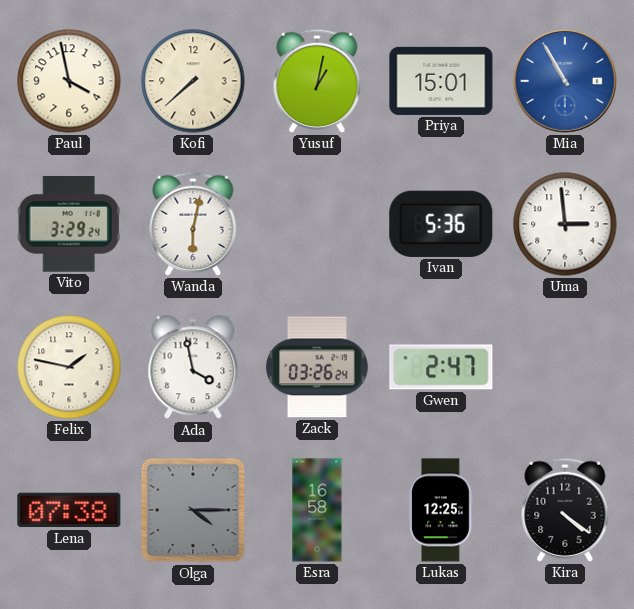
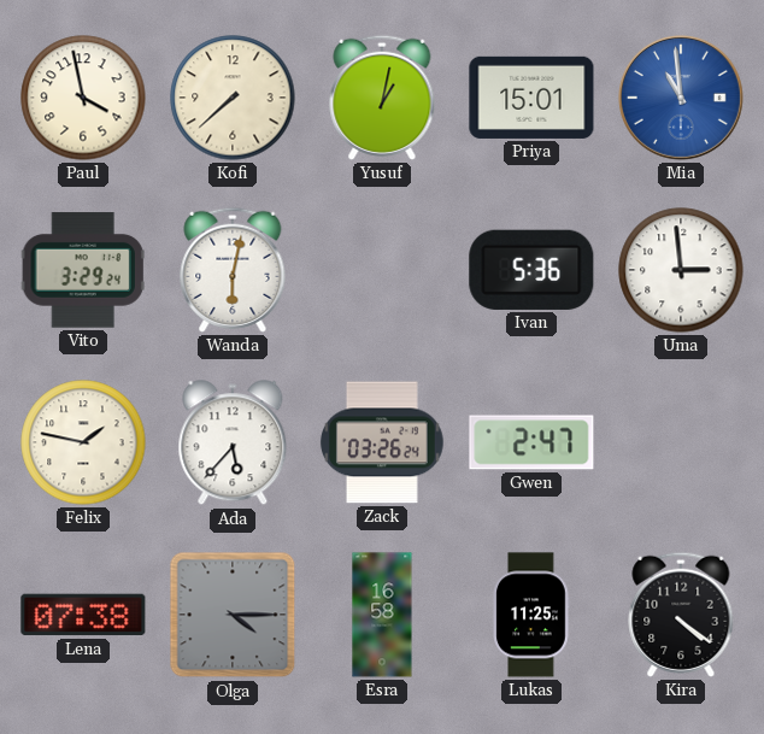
Mia: 10:55 -> 10:59
Ada: 3:58 -> 5:37
Lukas: 12:25 -> 11:25
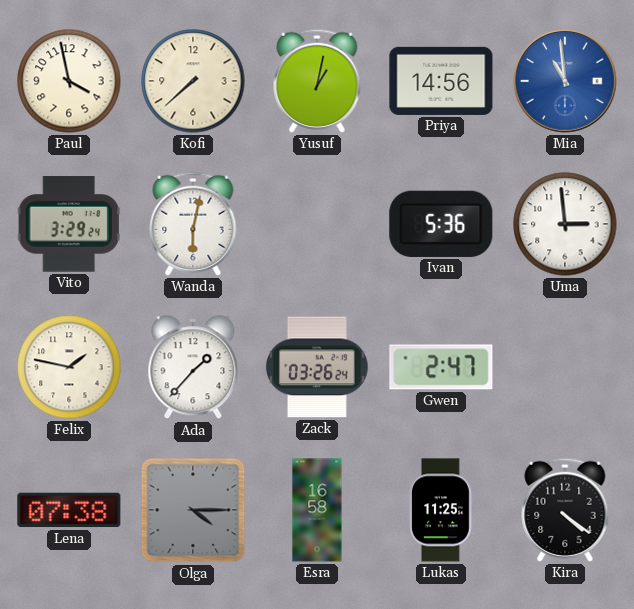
Priya: 15:01 -> 14:56
Ada: 5:37 -> 1:37
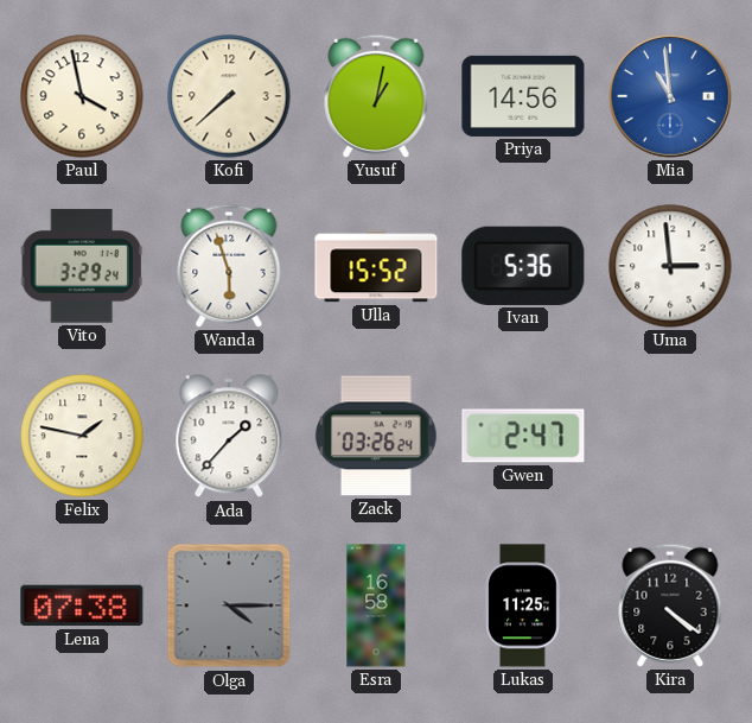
Wanda: 6:02 -> 5:57
Ulla: none -> 15:52
